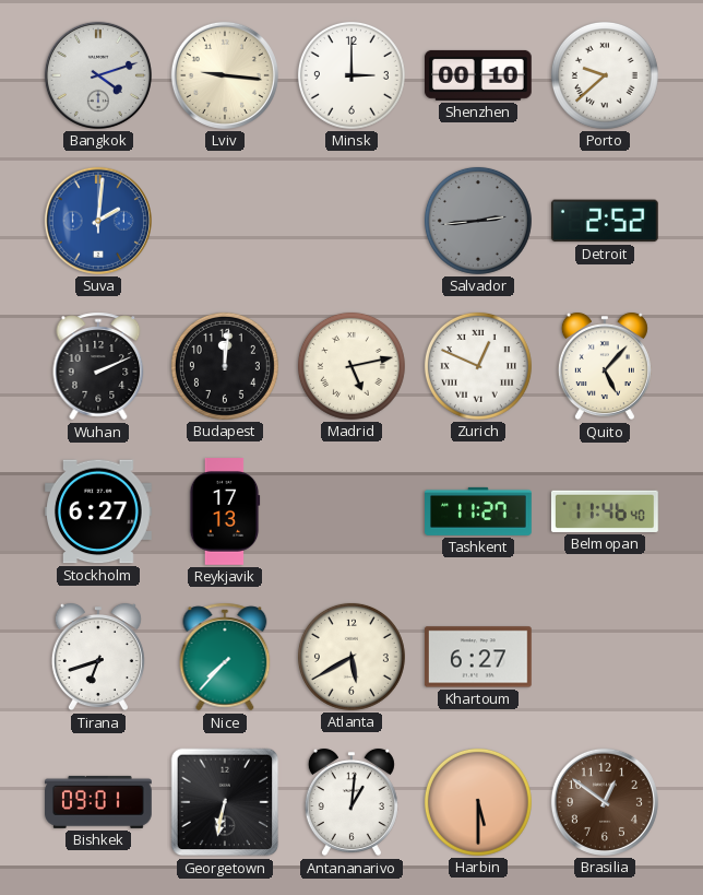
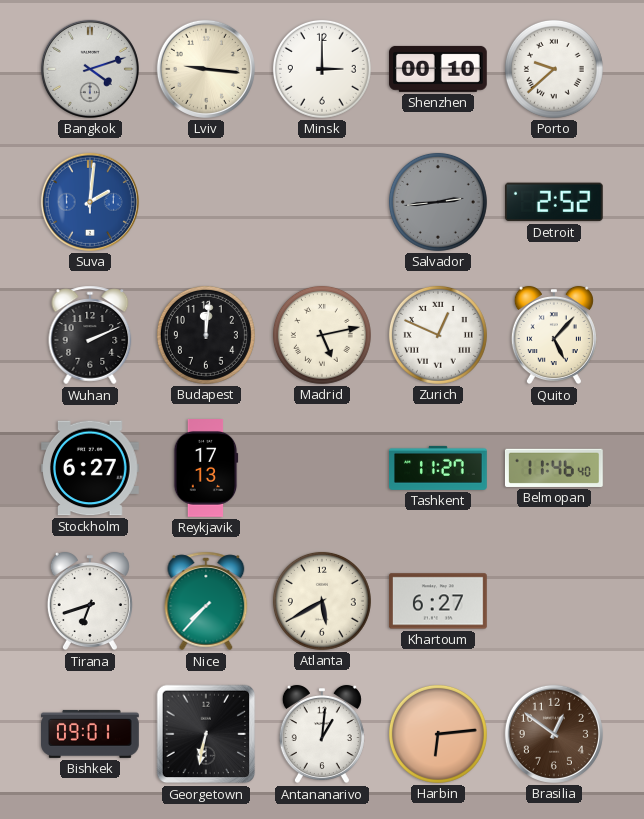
Harbin: 5:30 -> 6:14
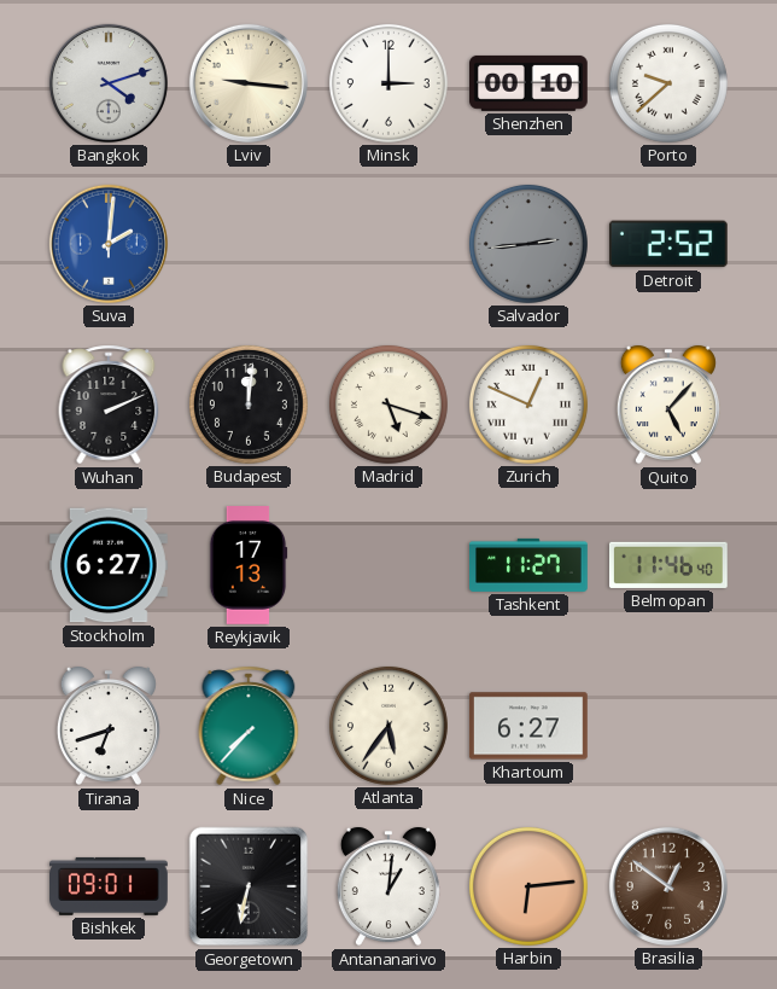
Madrid: 5:13 -> 5:18
Atlanta: 5:40 -> 5:36
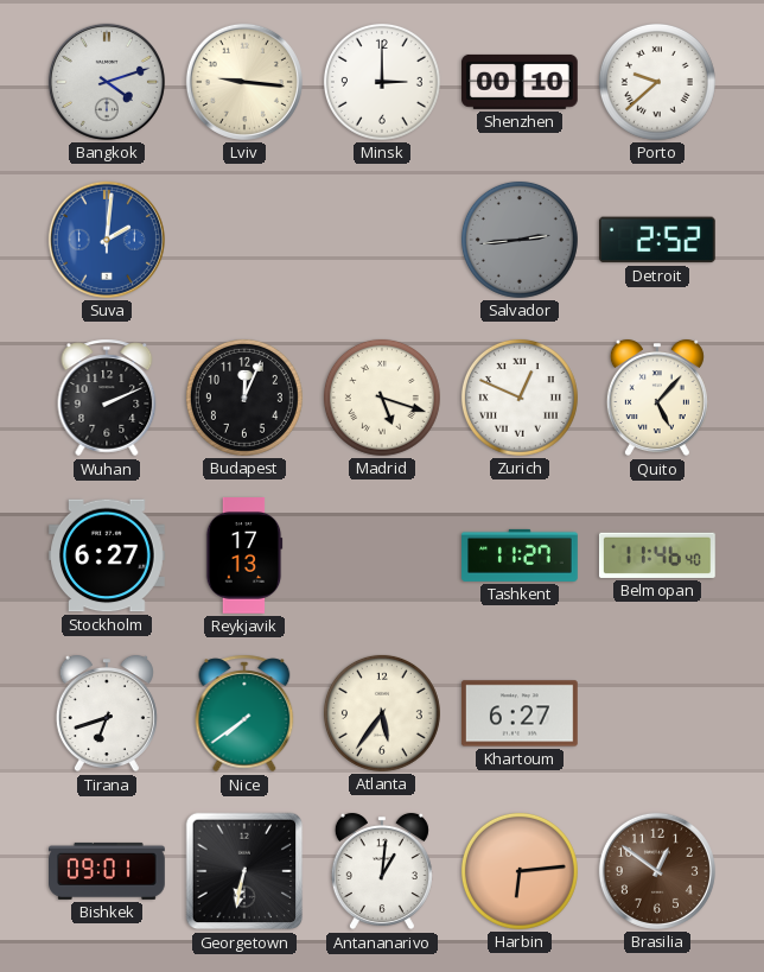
Budapest: 12:01 -> 12:04
Nice: 7:37 -> 7:39
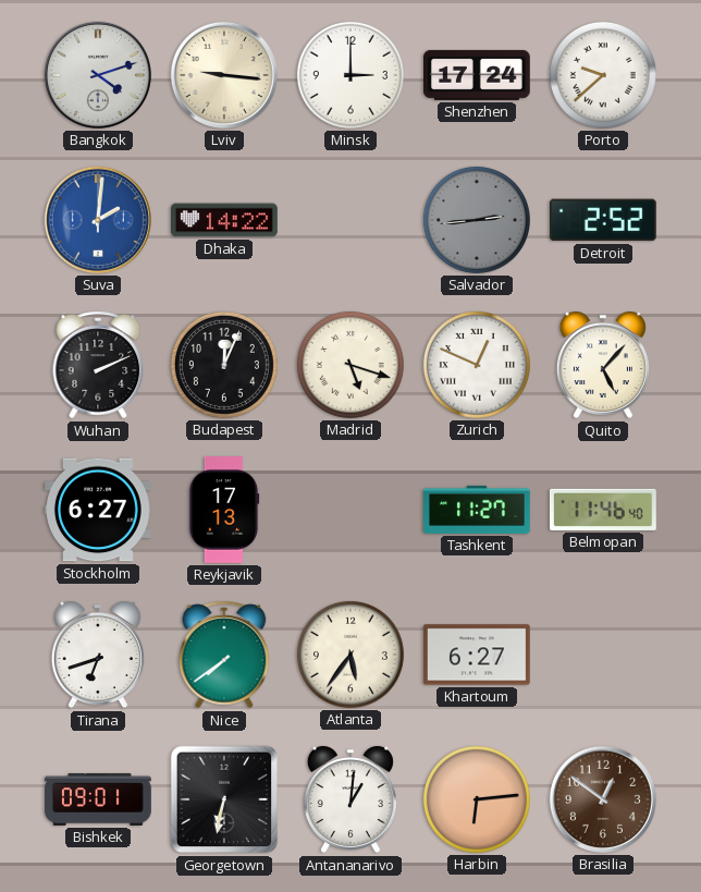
Shenzhen: 00:10 -> 17:24
Dhaka: none -> 14:22
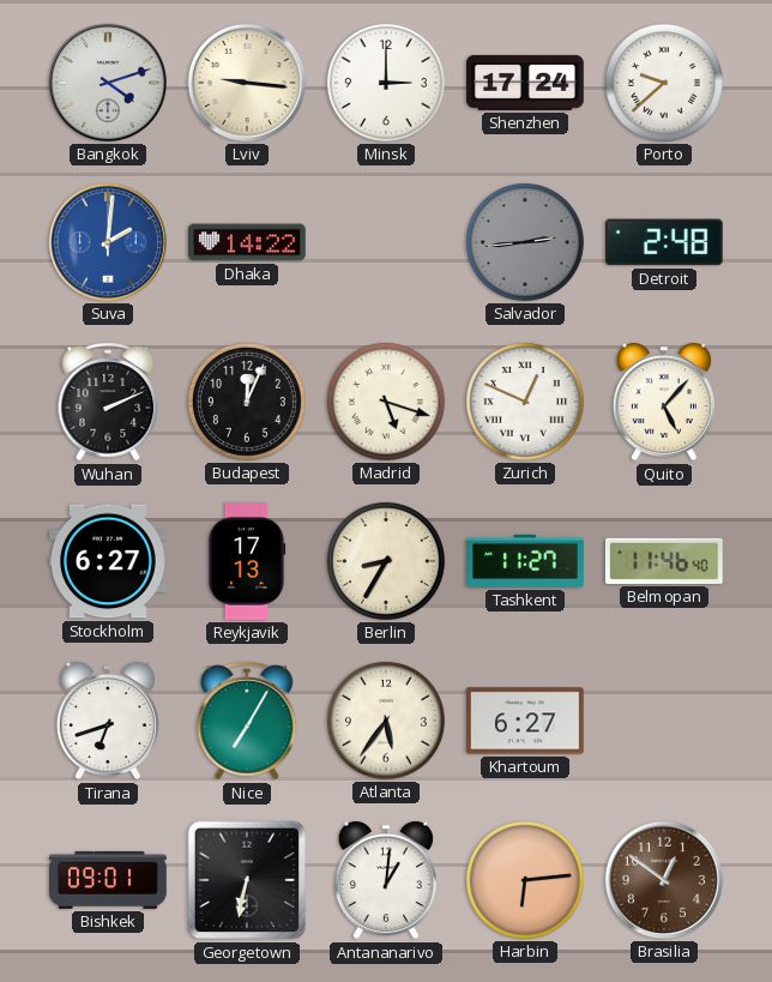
Detroit: 2:52 -> 2:48
Berlin: none -> 8:35
Nice: 7:39 -> 7:05
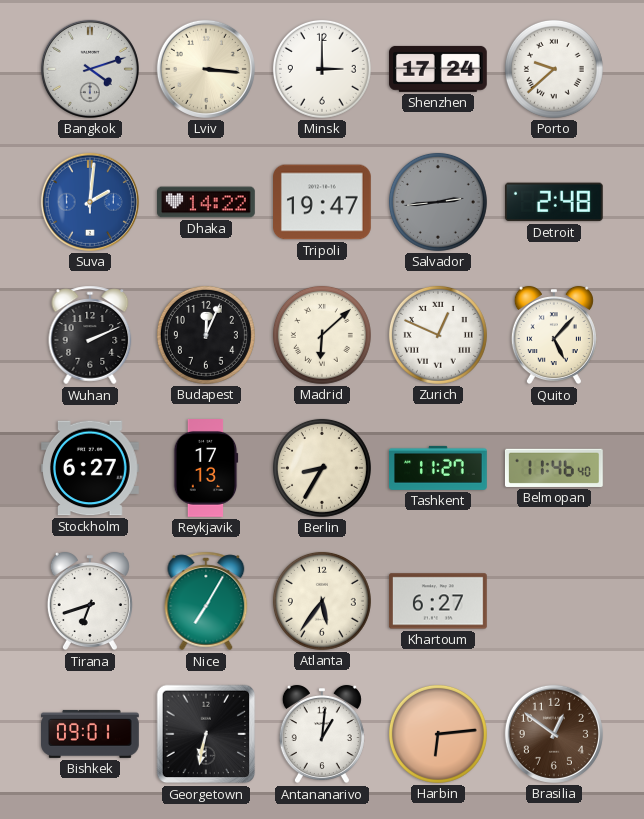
Lviv: 9:16 -> 3:16
Tripoli: none -> 19:47
Madrid: 5:18 -> 6:08
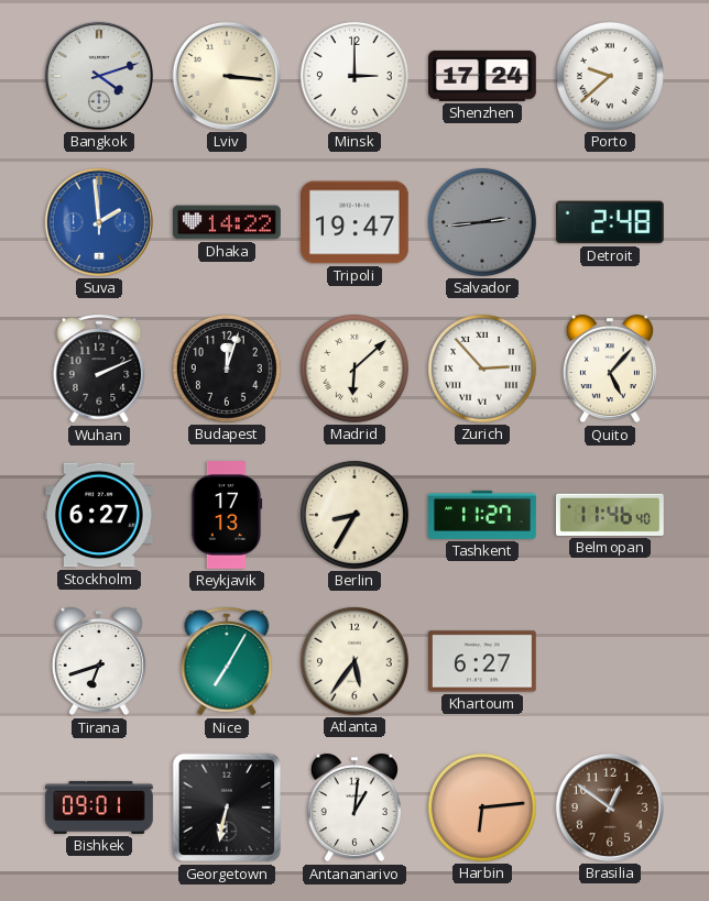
Suva: 2:01 -> 1:59
Budapest: 12:04 -> 12:03
Zurich: 12:49 -> 2:53
